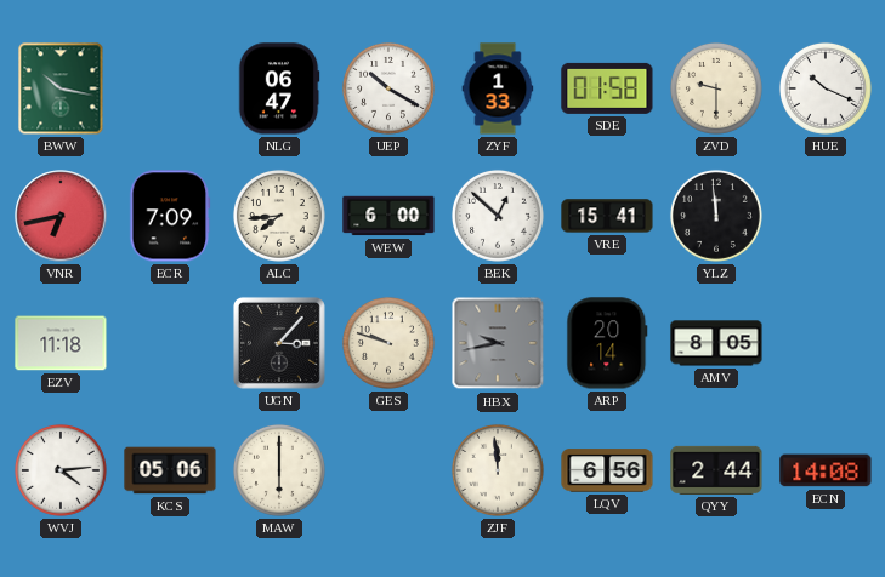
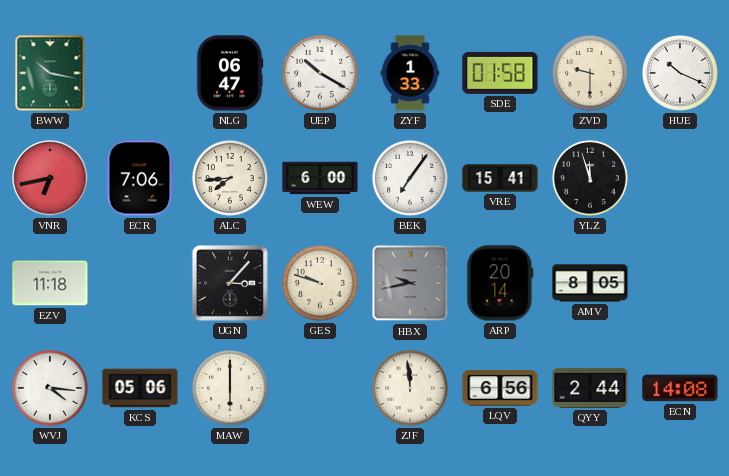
ECR: 7:09 -> 7:06
BEK: 12:52 -> 7:06
YLZ: 11:59 -> 11:57
WVJ: 4:14 -> 4:16
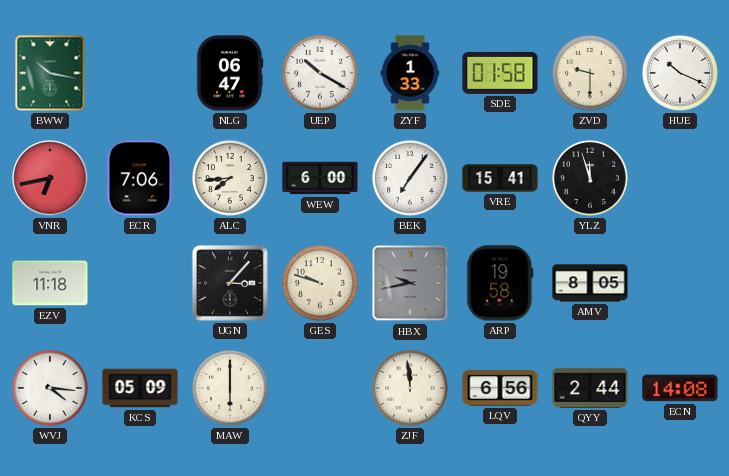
ARP: 20:14 -> 19:58
KCS: 05:06 -> 05:09
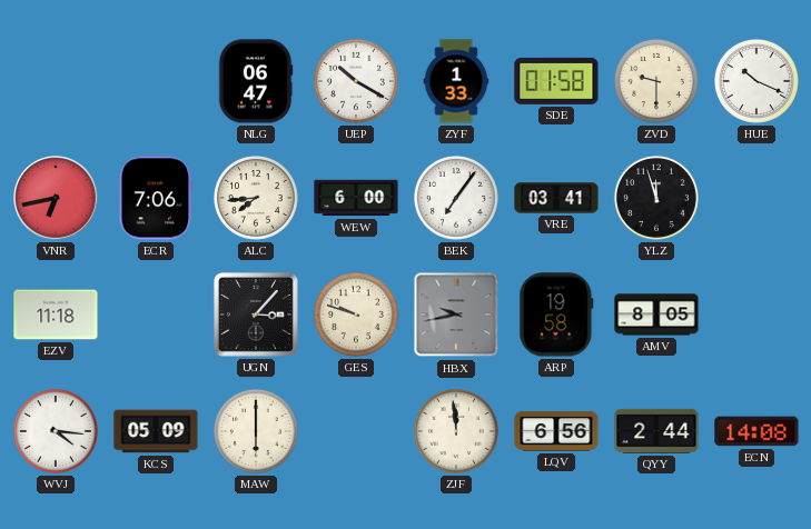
BWW: 10:17 -> none
VRE: 15:41 -> 03:41
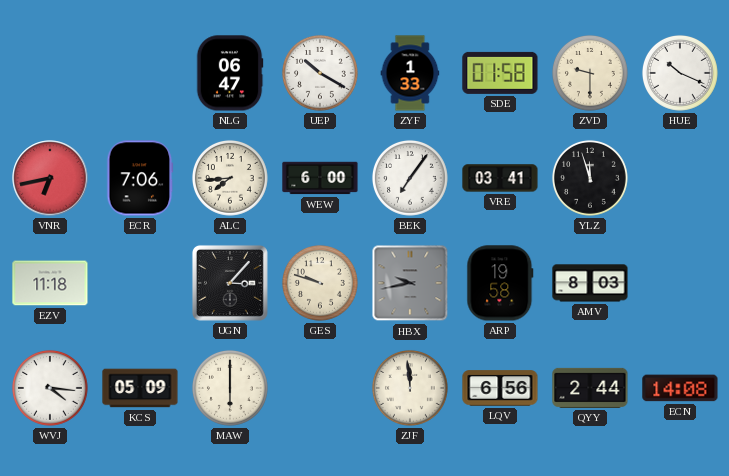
AMV: 8:05 -> 8:03
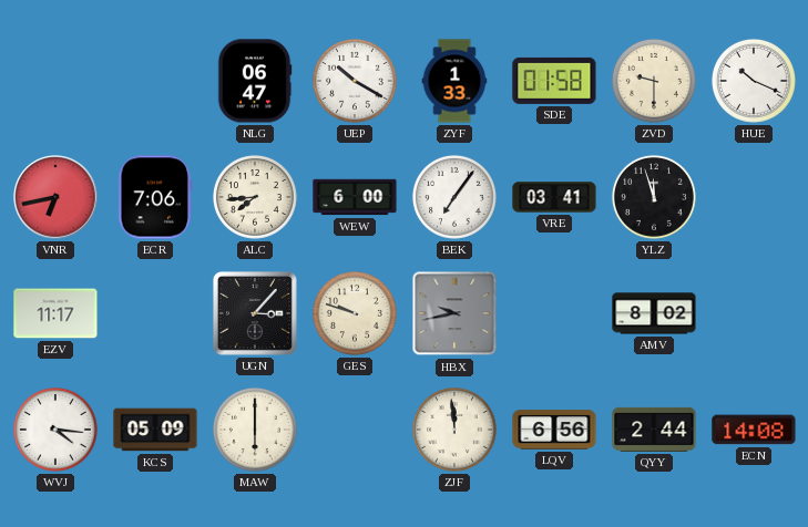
EZV: 11:18 -> 11:17
ARP: 19:58 -> none
AMV: 8:03 -> 8:02
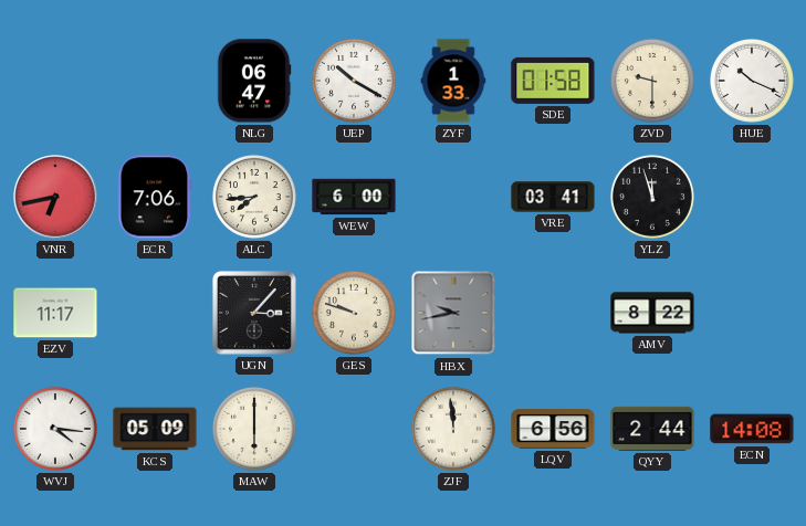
BEK: 7:06 -> none
AMV: 8:02 -> 8:22
